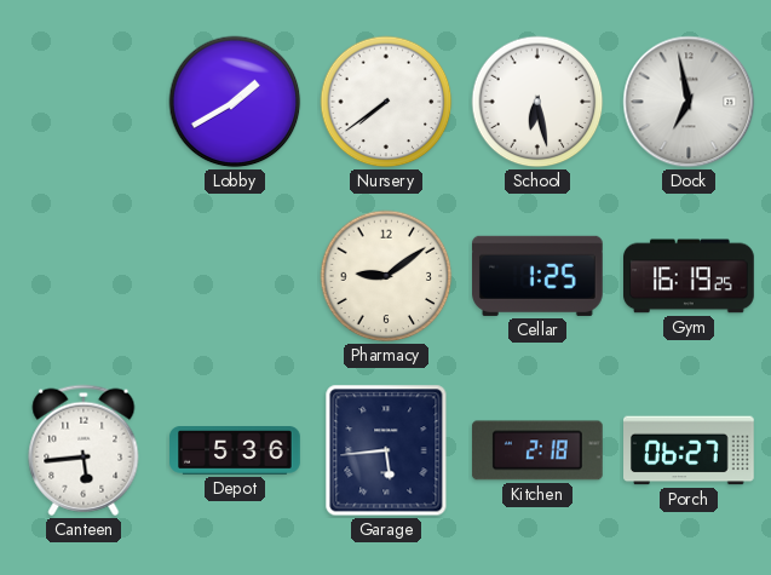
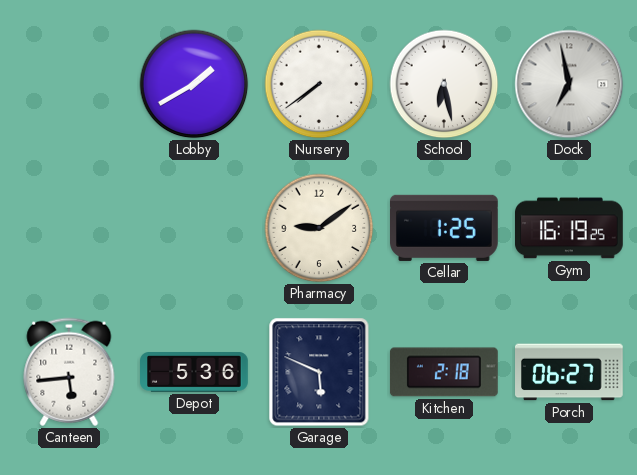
Garage: 5:44 -> 5:49
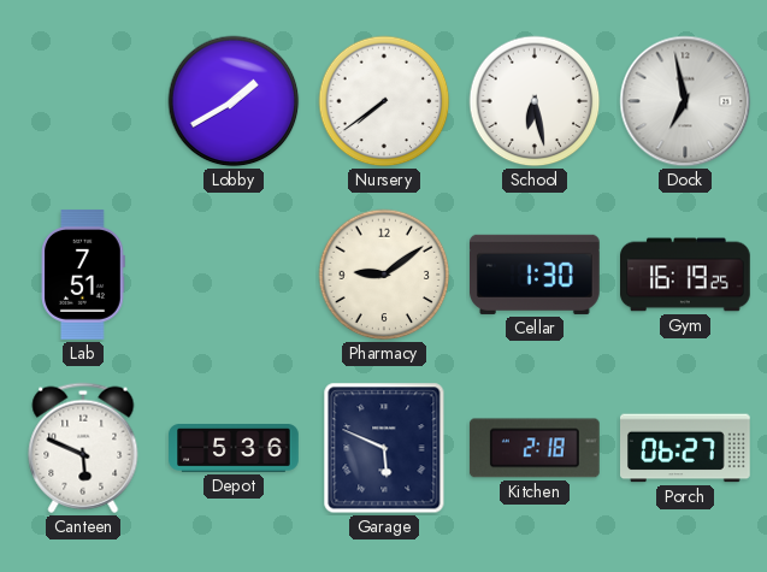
Lab: none -> 7:51
Cellar: 1:25 -> 1:30
Canteen: 5:44 -> 5:49
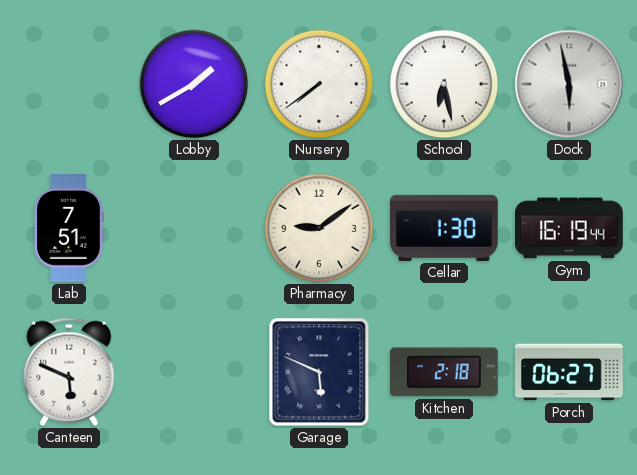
Dock: 6:58 -> 5:58
Gym: 16:19:25 -> 16:19:44
Depot: 5:36 -> none
